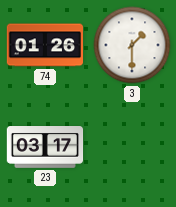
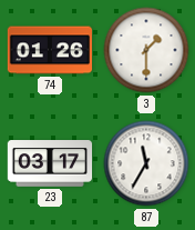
87: none -> 11:35
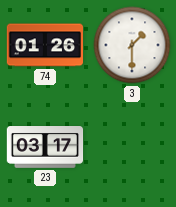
87: 11:35 -> none
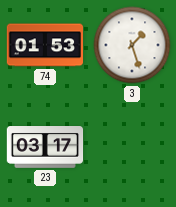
74: 01:26 -> 01:53
3: 1:30 -> 1:27
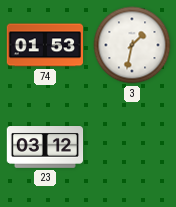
3: 1:27 -> 1:32
23: 03:17 -> 03:12
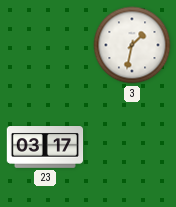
74: 01:53 -> none
23: 03:12 -> 03:17
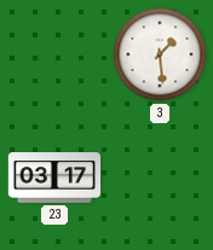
3: 1:32 -> 1:29
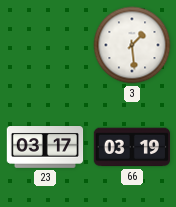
66: none -> 03:19
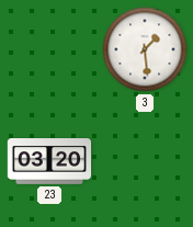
23: 03:17 -> 03:20
66: 03:19 -> none
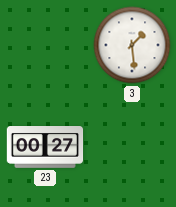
23: 03:20 -> 00:27
